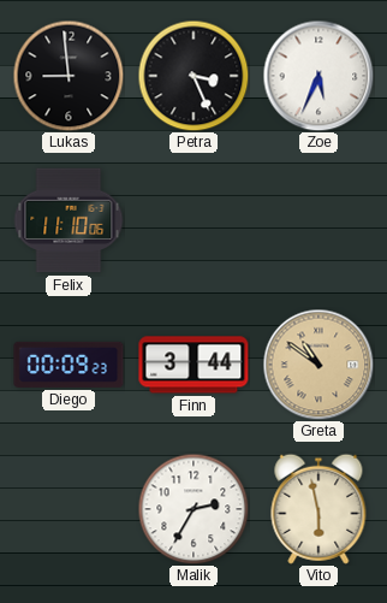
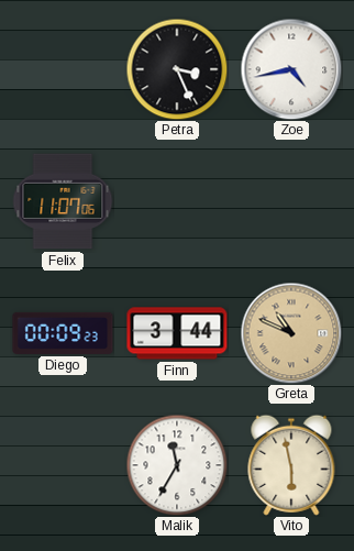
Lukas: 8:59 -> none
Zoe: 5:34 -> 4:43
Felix: 11:10 -> 11:07
Greta: 10:51 -> 10:49
Malik: 2:35 -> 11:35
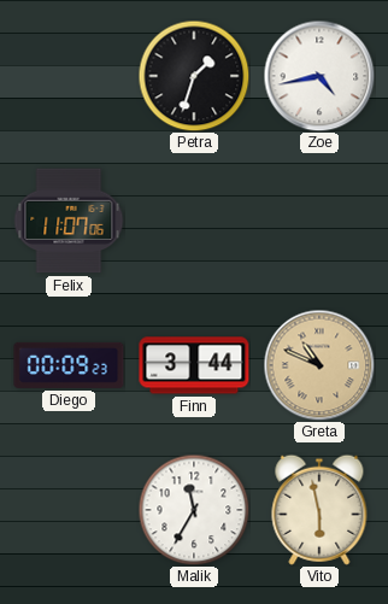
Petra: 3:26 -> 1:33
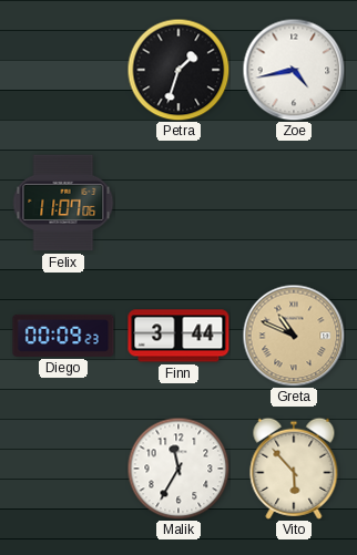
Vito: 5:58 -> 5:53
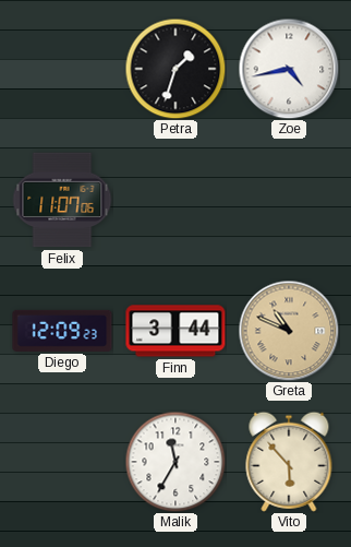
Diego: 00:09 -> 12:09
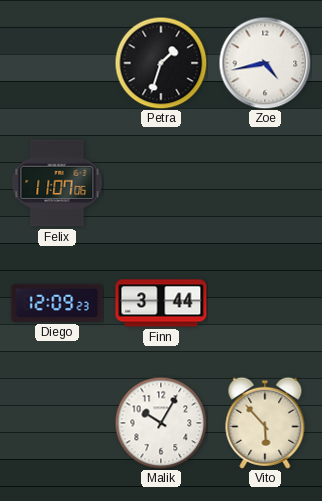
Greta: 10:49 -> none
Malik: 11:35 -> 10:05
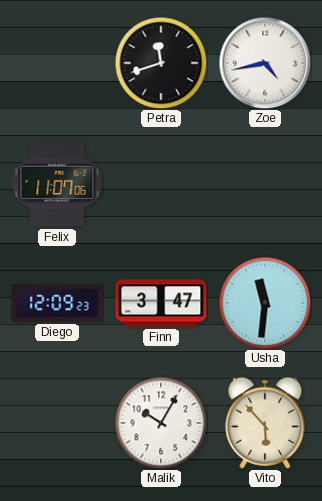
Petra: 1:33 -> 11:42
Finn: 3:44 -> 3:47
Usha: none -> 11:31
